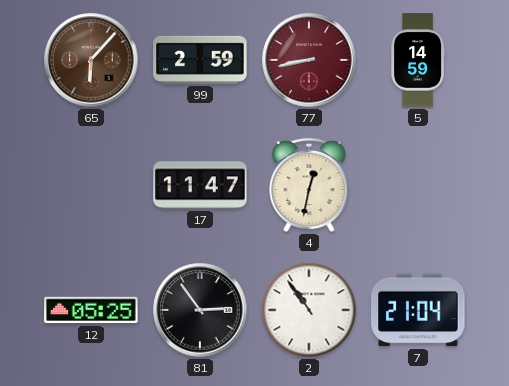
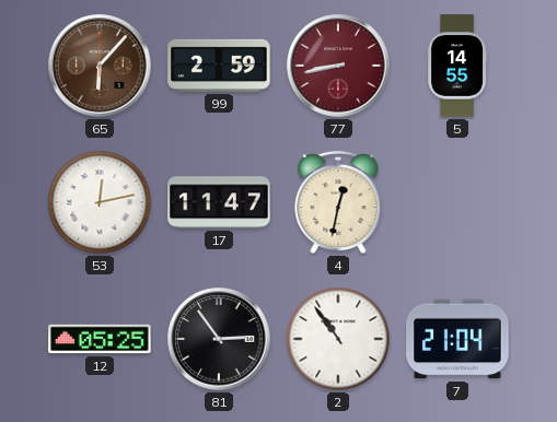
5: 14:59 -> 14:55
53: none -> 12:13
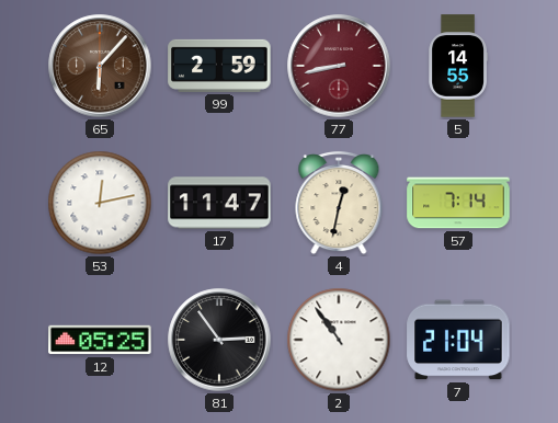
57: none -> 7:14
